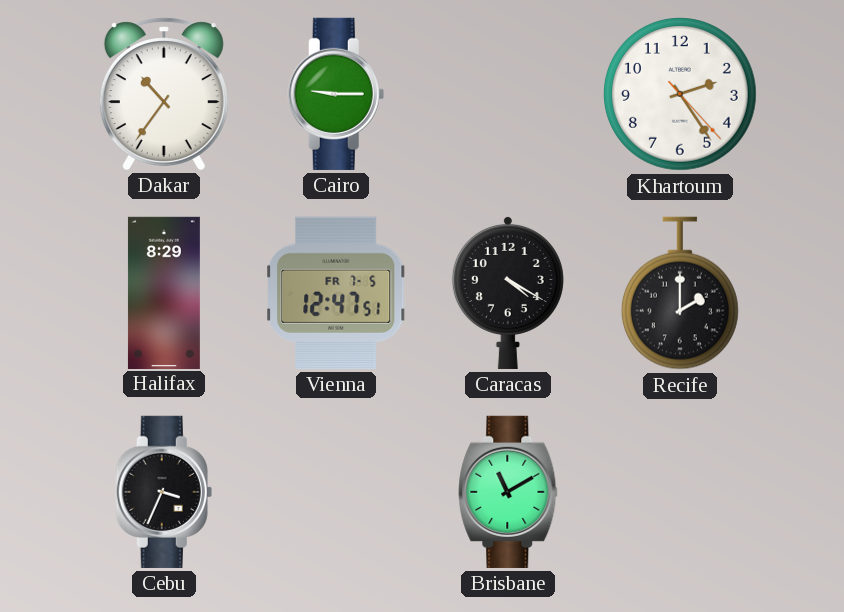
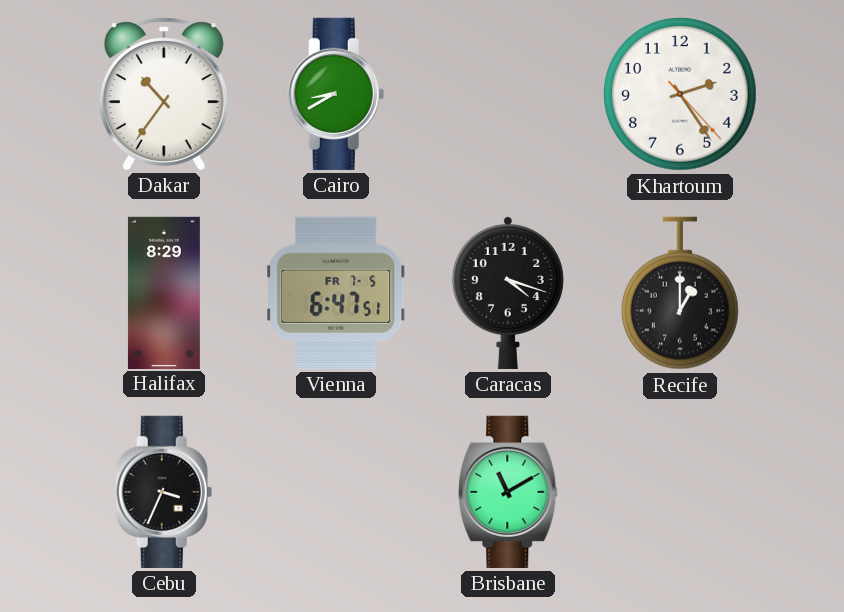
Cairo: 9:15 -> 8:40
Vienna: 12:47 -> 6:47
Caracas: 4:20 -> 4:18
Recife: 2:00 -> 1:00
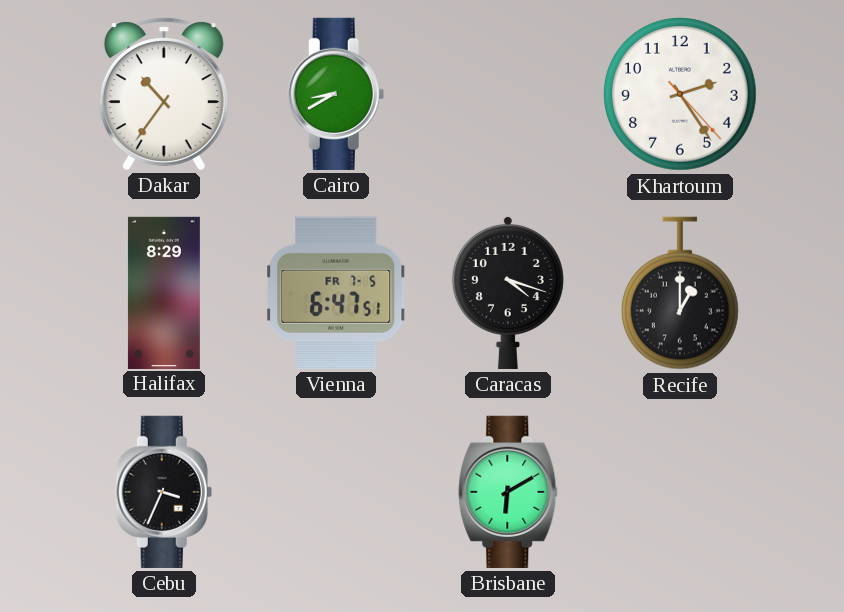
Brisbane: 11:10 -> 6:10
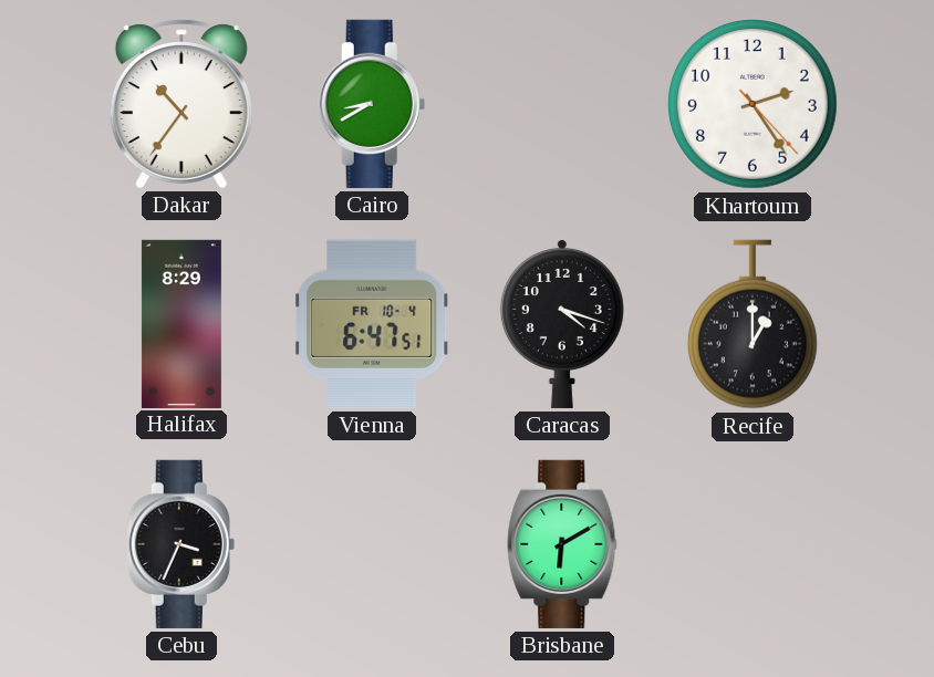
Vienna date: FR 7-5 -> FR 10-4
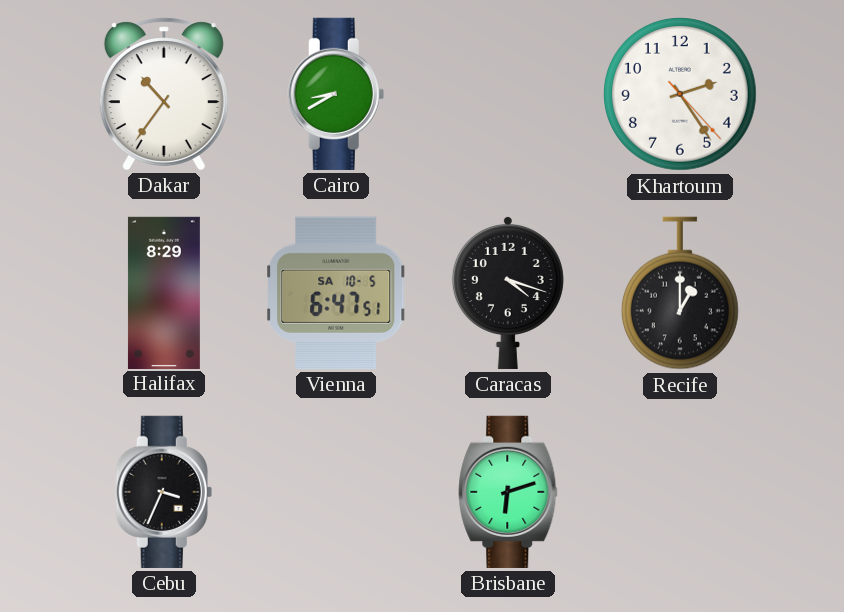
Vienna date: FR 10-4 -> SA 10-5
Brisbane: 6:10 -> 6:12
